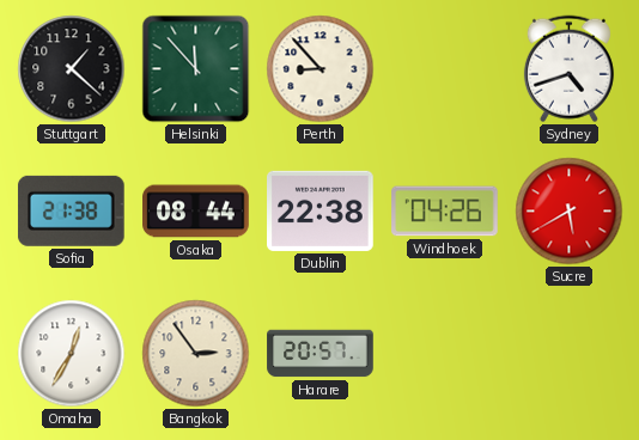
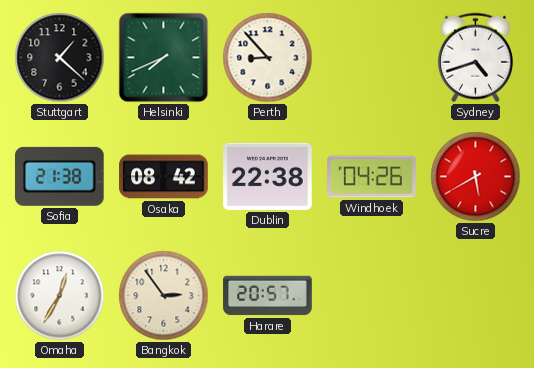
Helsinki: 11:53 -> 7:41
Osaka: 08:44 -> 08:42
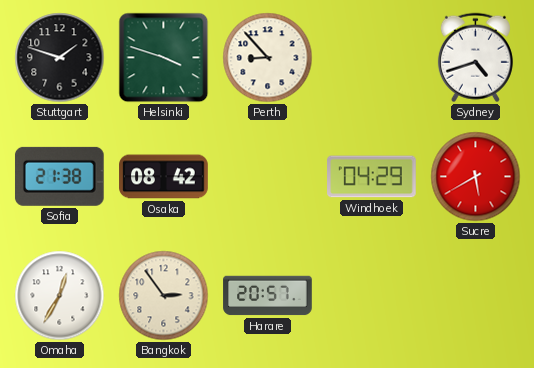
Stuttgart: 1:22 -> 1:48
Helsinki: 7:41 -> 3:48
Dublin: 22:38 -> none
Windhoek: 04:26 -> 04:29
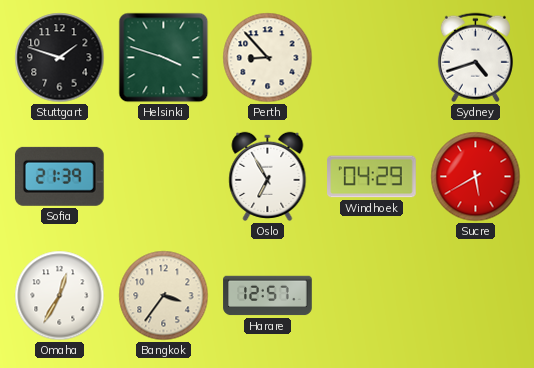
Sofia: 21:38 -> 21:39
Osaka: 08:42 -> none
Oslo: none -> 6:55
Bangkok: 2:54 -> 3:36
Harare: 20:57 -> 12:57
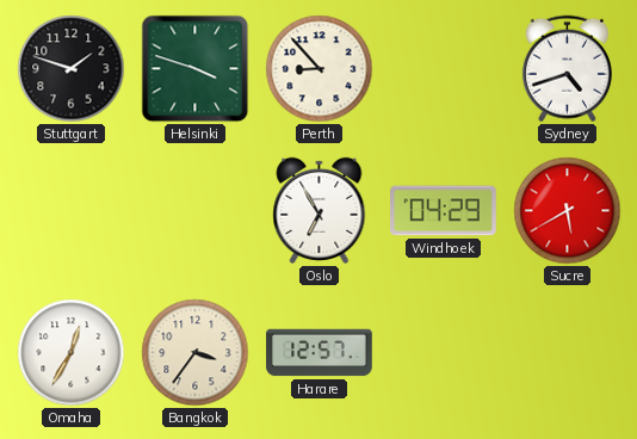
Sofia: 21:39 -> none
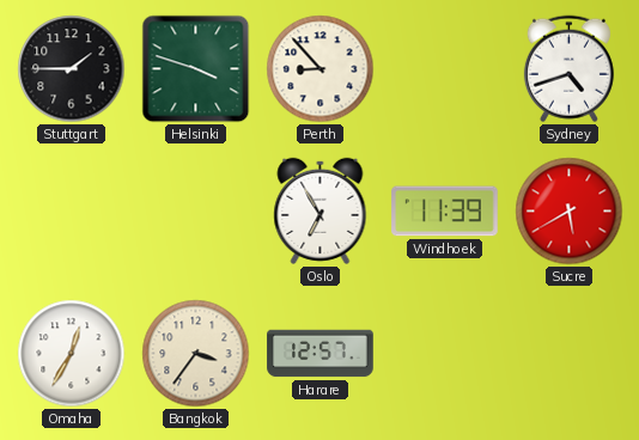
Stuttgart: 1:48 -> 1:45
Windhoek: 04:29 -> 11:39
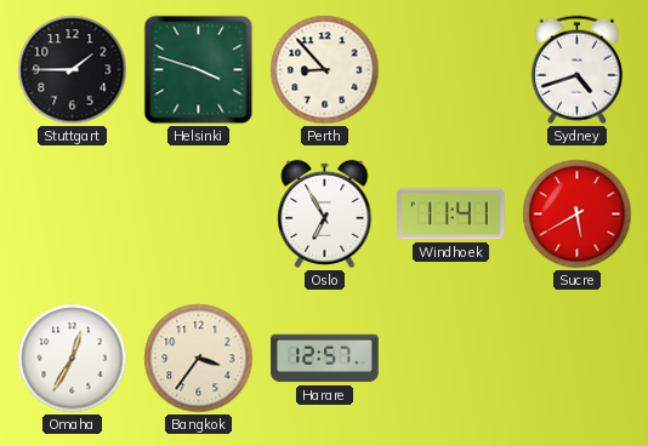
Windhoek: 11:39 -> 11:41
